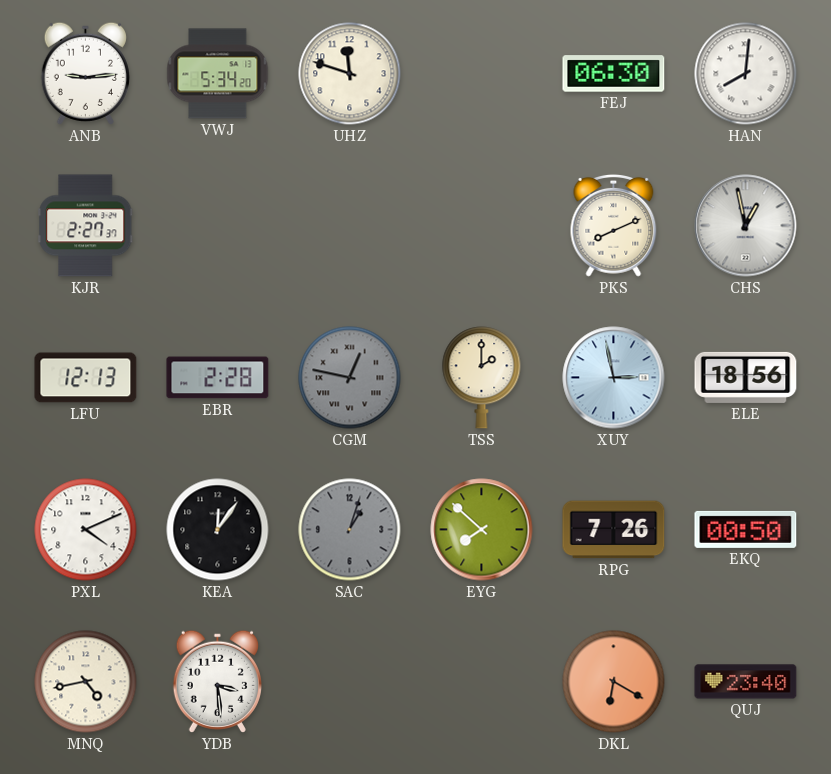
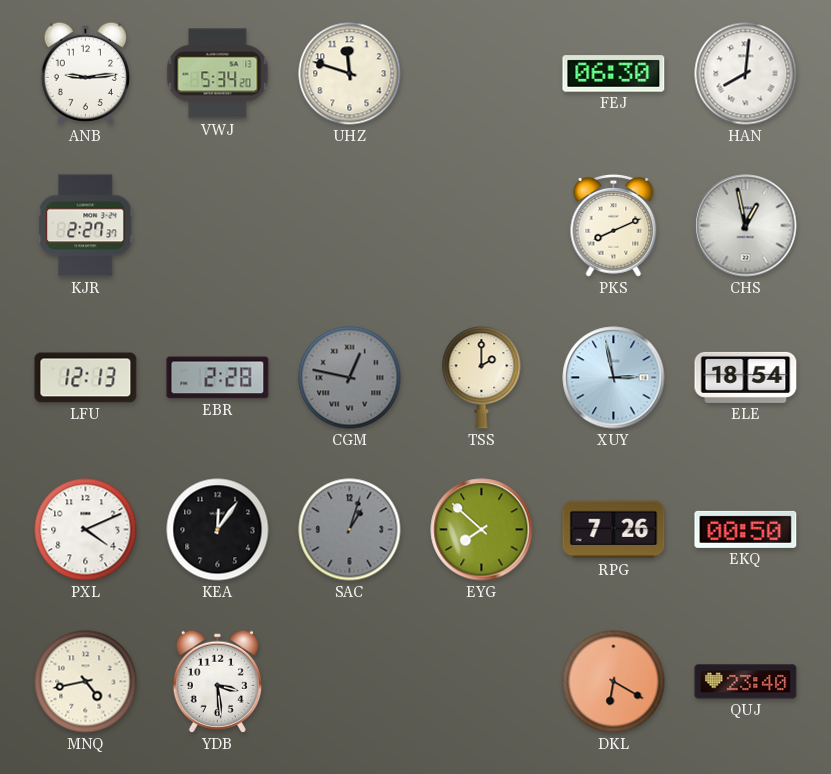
ELE: 18:56 -> 18:54
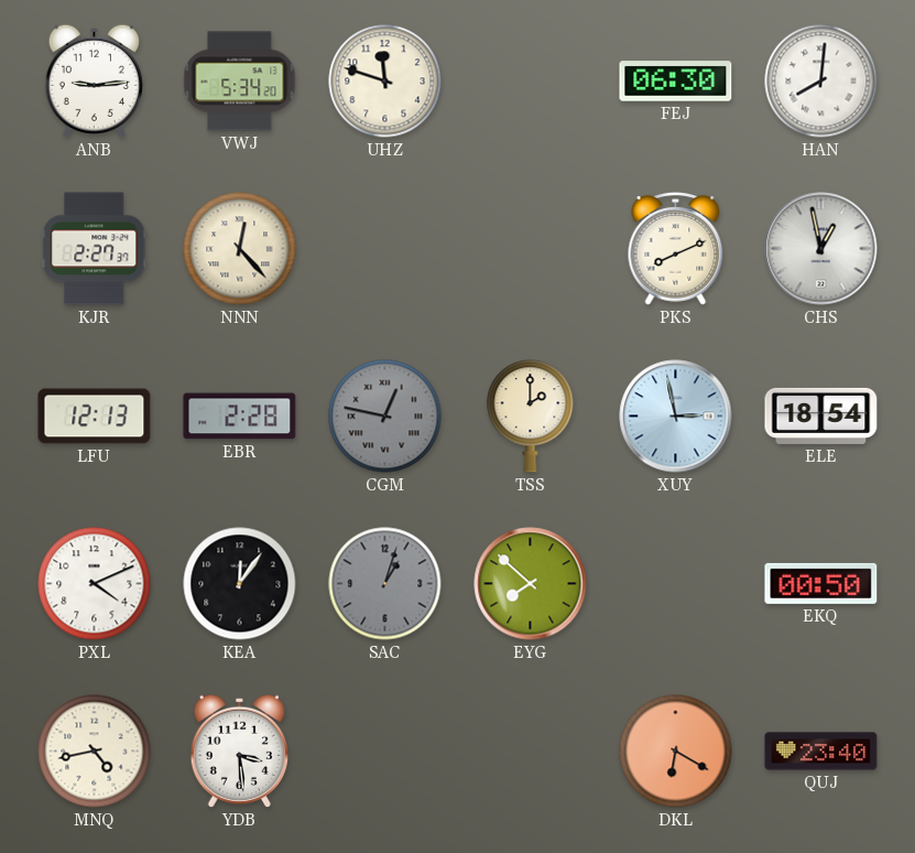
NNN: none -> 12:23
RPG: 7:26 -> none
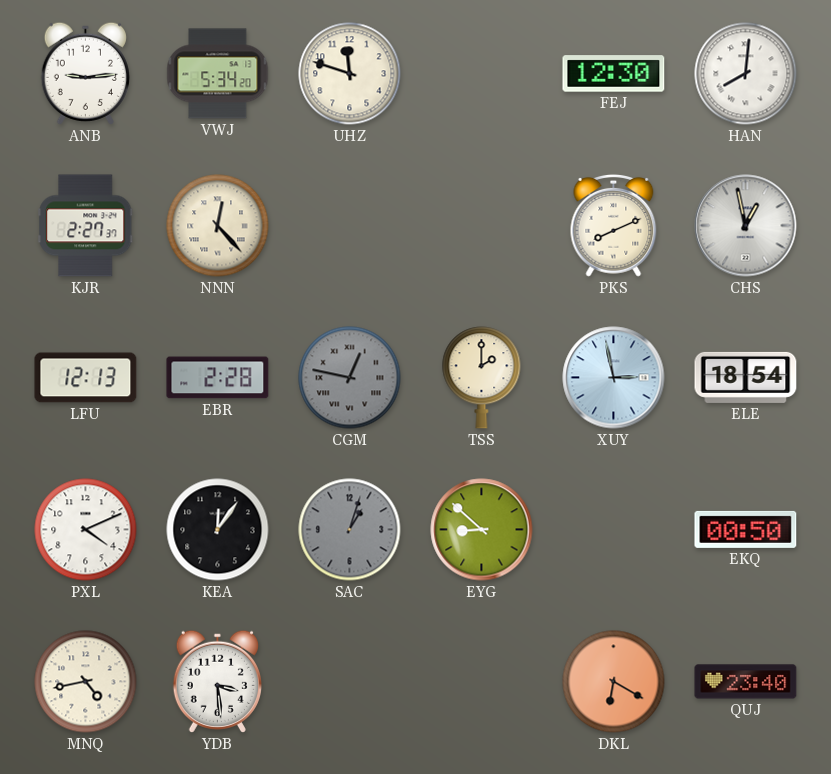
FEJ: 06:30 -> 12:30
EYG: 7:52 -> 8:52
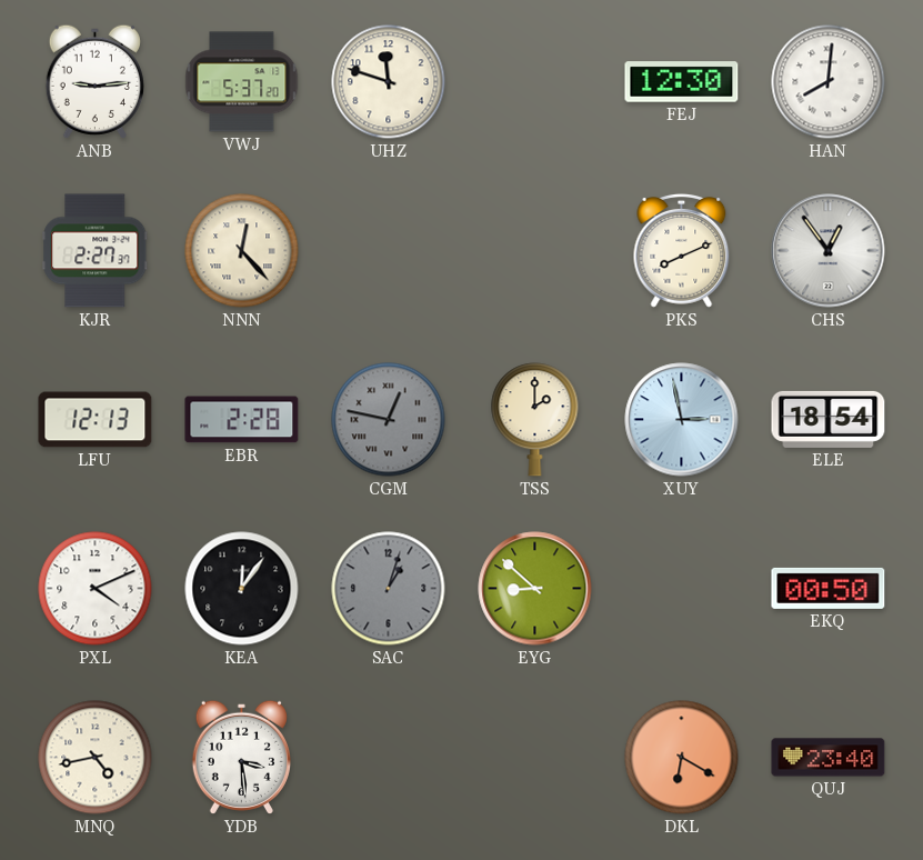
VWJ: 5:34 -> 5:37
CHS: 12:58 -> 12:54
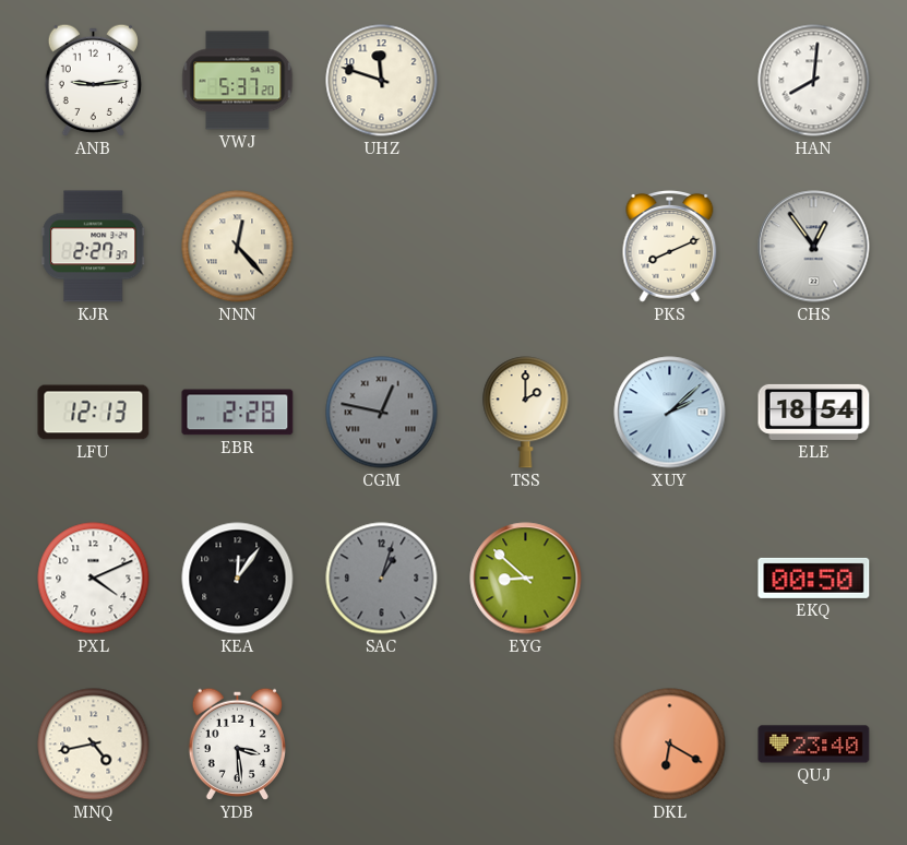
FEJ: 12:30 -> none
XUY: 2:58 -> 2:08
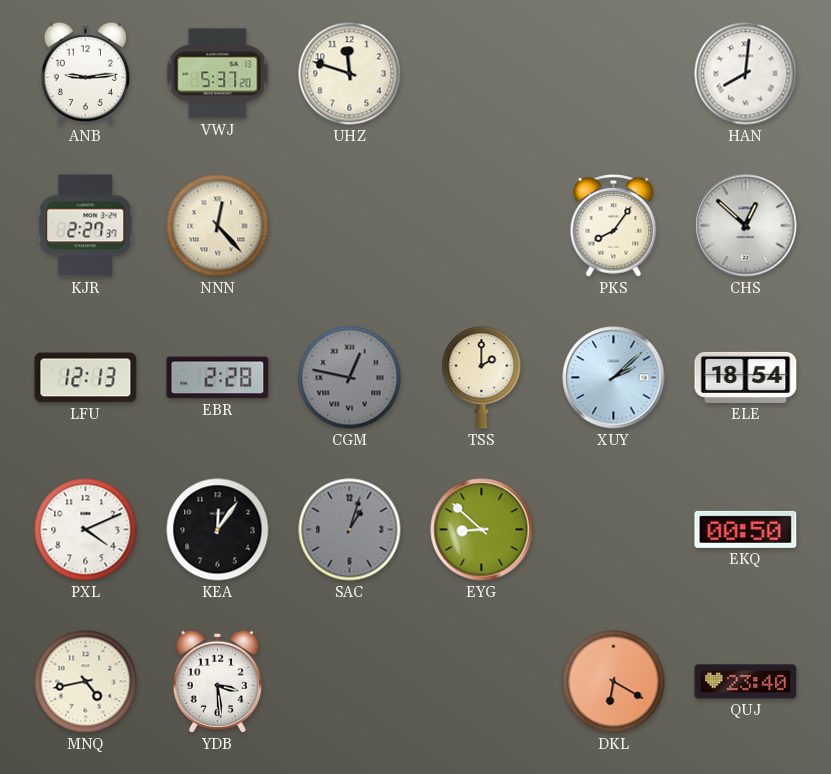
PKS: 8:11 -> 8:06
CHS: 12:54 -> 12:52
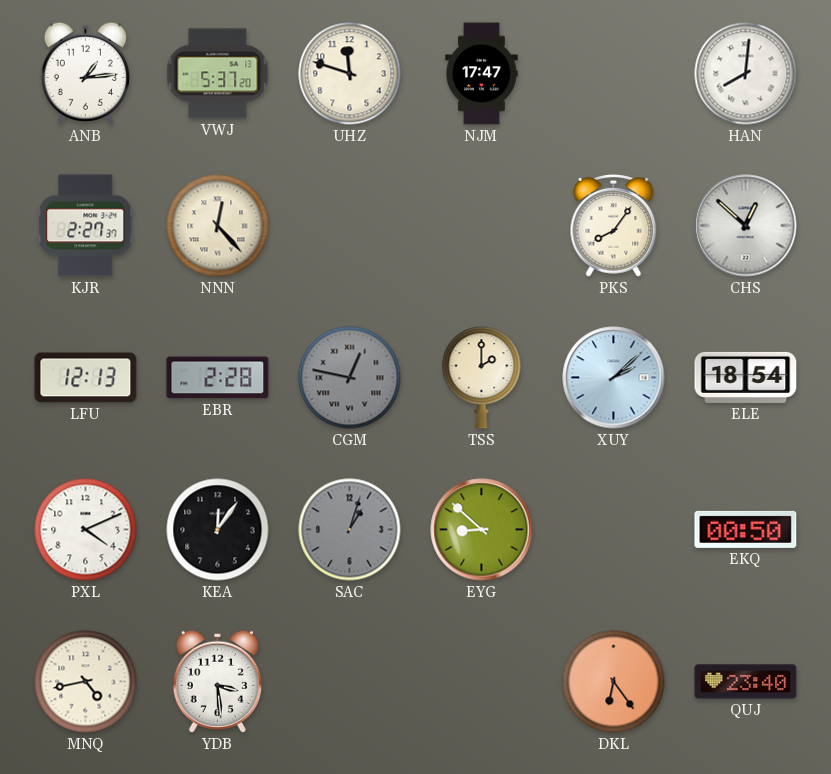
ANB: 9:14 -> 1:14
NJM: none -> 17:47
DKL: 6:20 -> 6:24
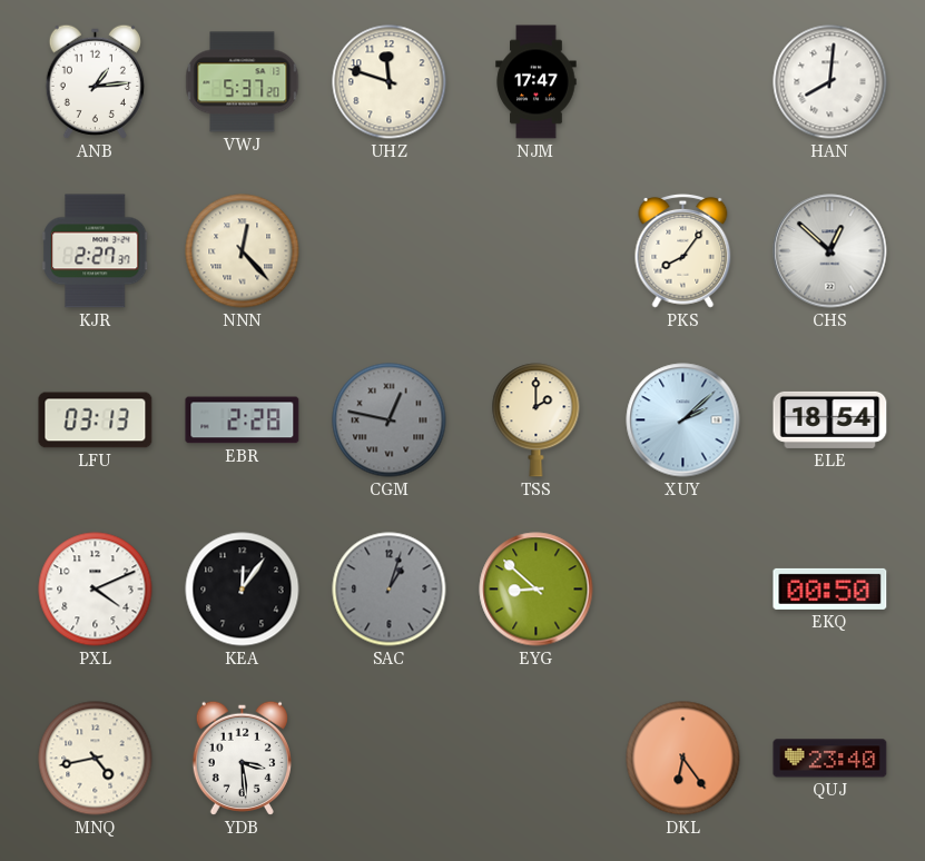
LFU: 12:13 -> 03:13
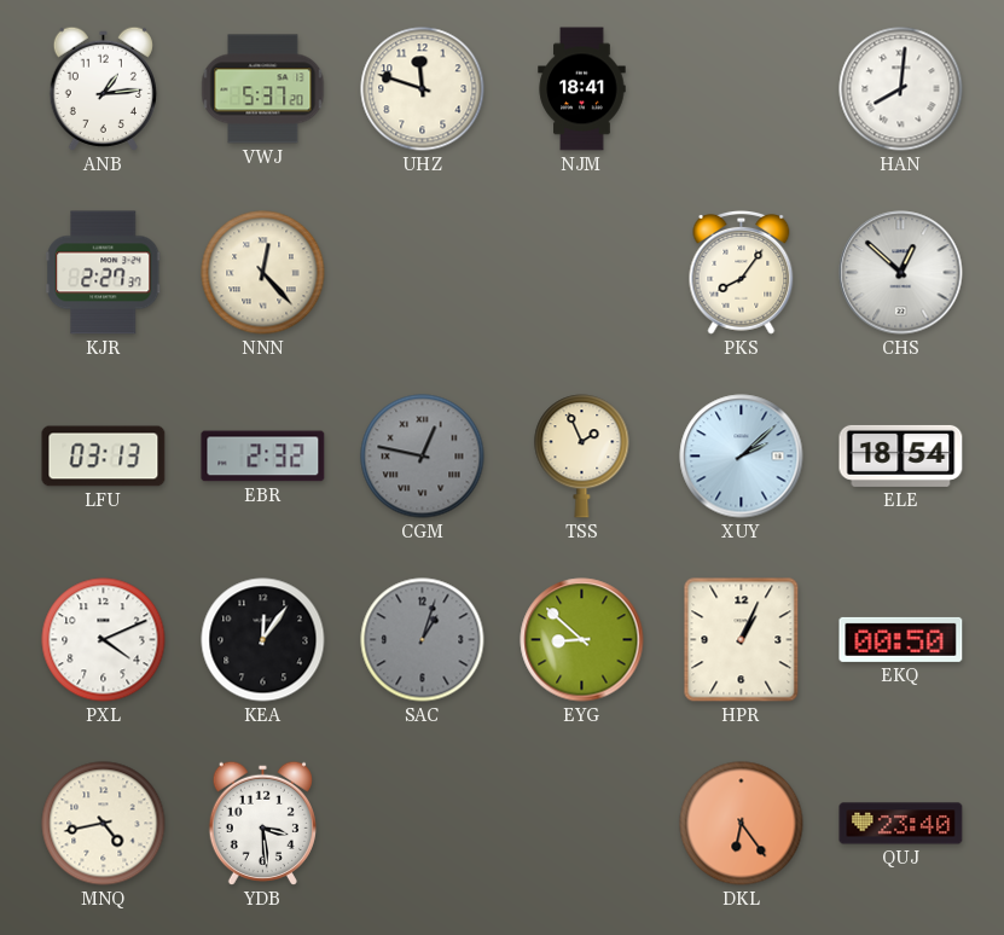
NJM: 17:47 -> 18:41
EBR: 2:28 -> 2:32
TSS: 2:00 -> 1:56
HPR: none -> 1:04
